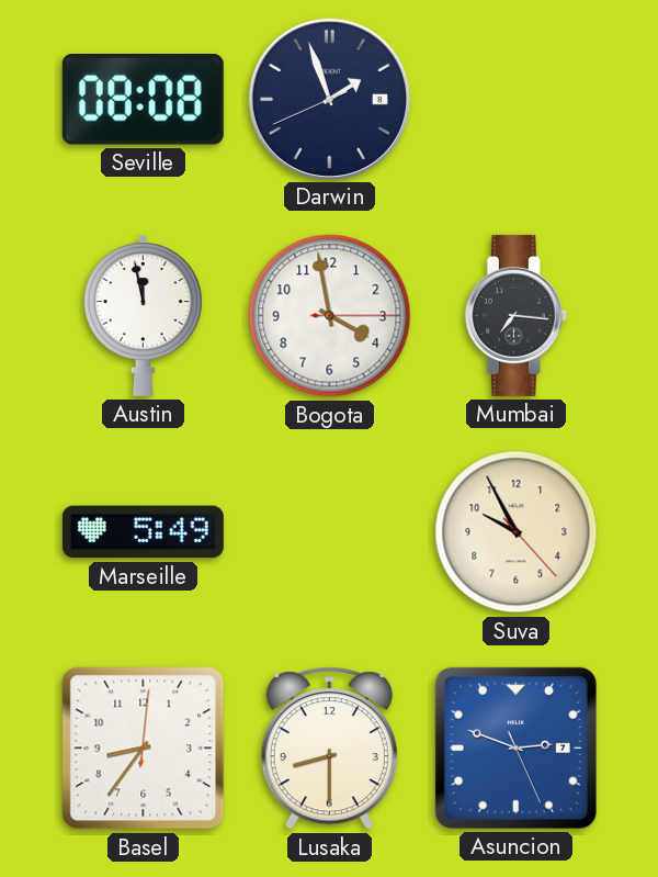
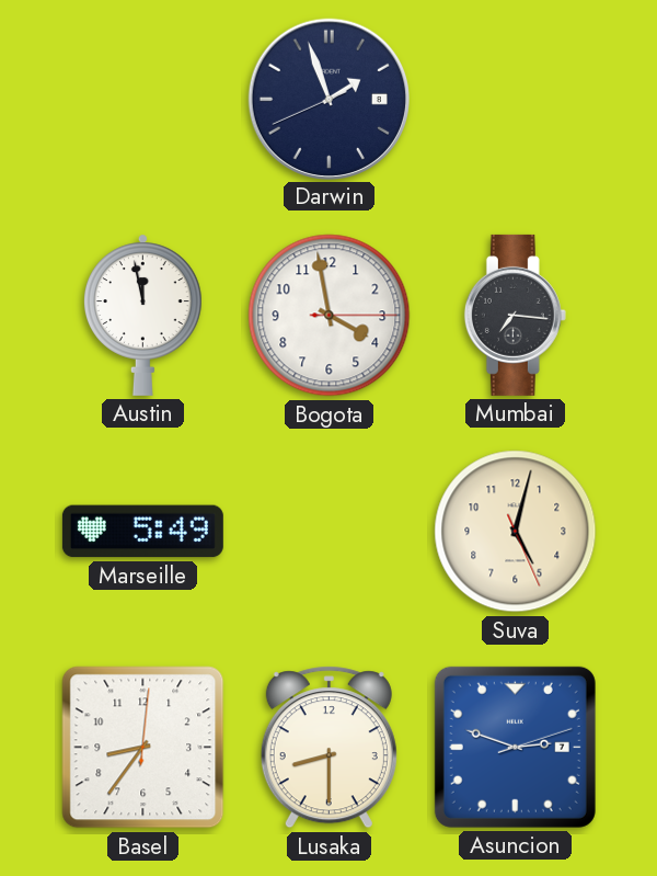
Seville: 08:08 -> none
Suva: 9:55 -> 5:02
Asuncion: 2:48:26 -> 2:48:12
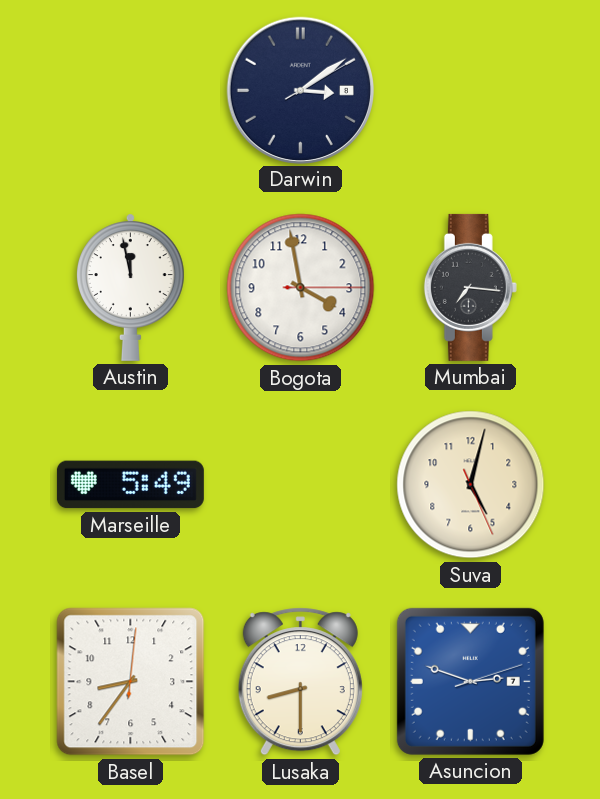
Darwin: 1:56 -> 3:09
